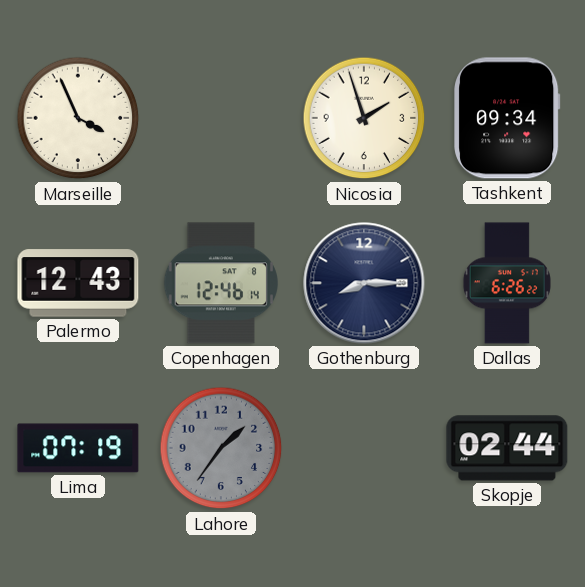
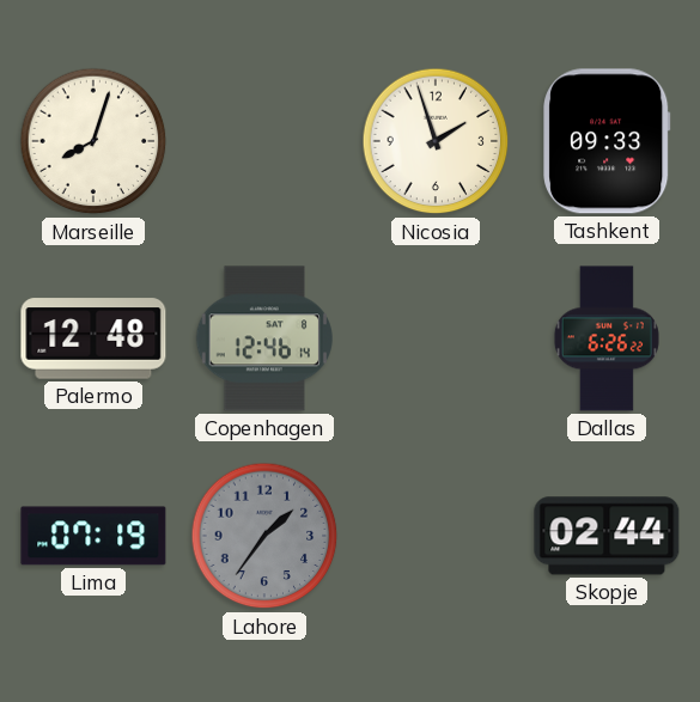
Marseille: 3:56 -> 8:03
Tashkent: 09:34 -> 09:33
Palermo: 12:43 -> 12:48
Gothenburg: 8:15 -> none
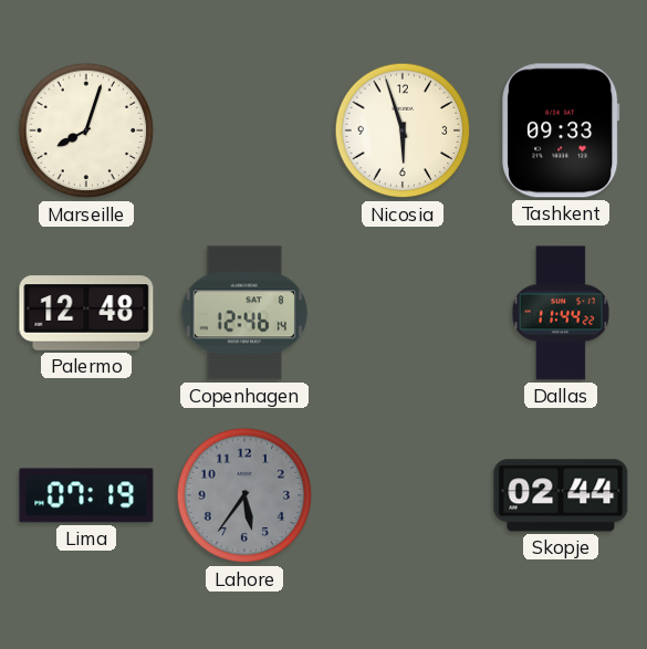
Nicosia: 1:57 -> 5:57
Dallas: 6:26 -> 11:44
Lahore: 1:36 -> 5:36
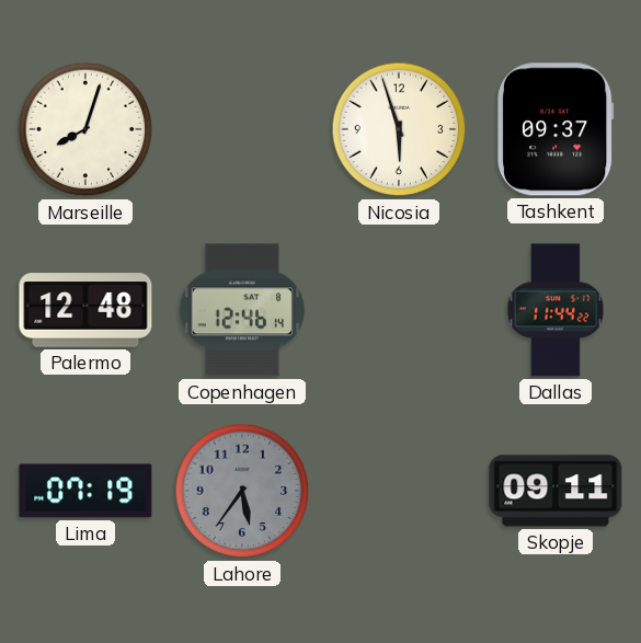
Tashkent: 09:33 -> 09:37
Skopje: 02:44 -> 09:11
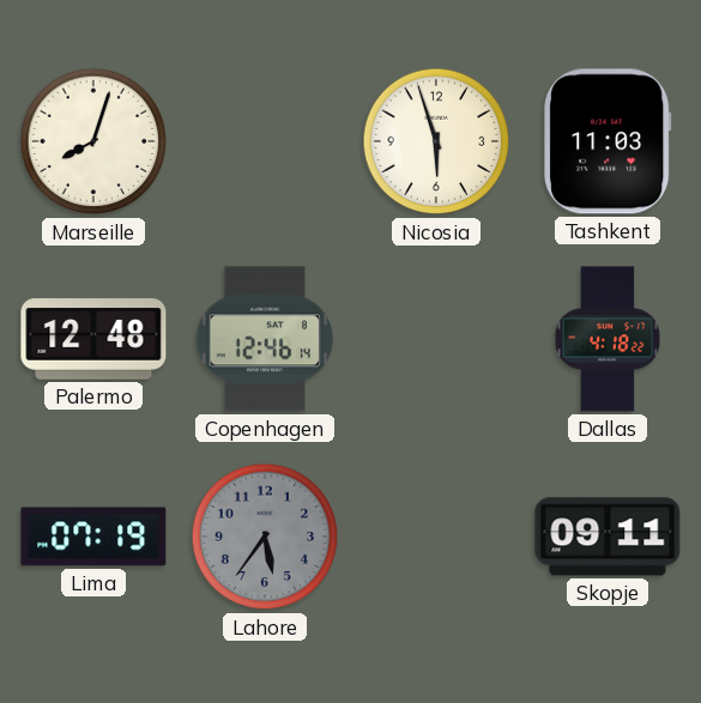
Tashkent: 09:37 -> 11:03
Dallas: 11:44 -> 4:18
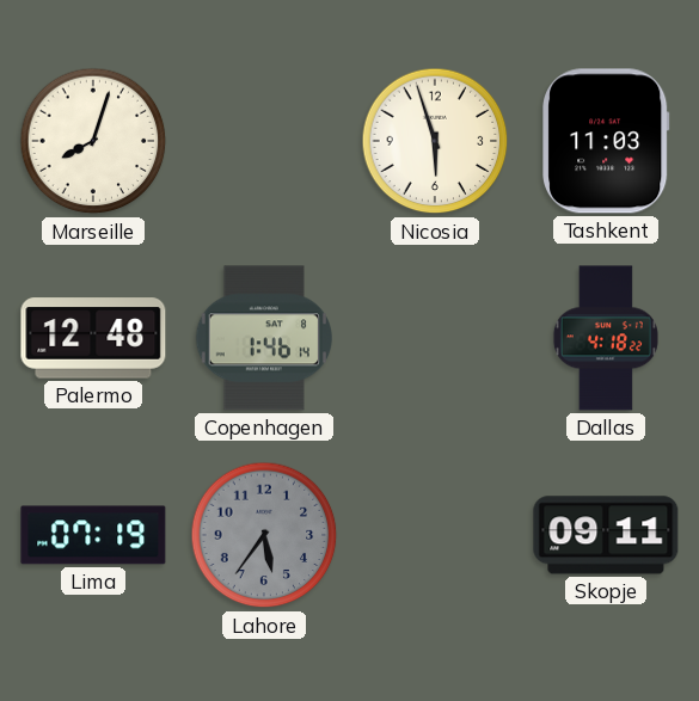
Copenhagen: 12:46 -> 1:46
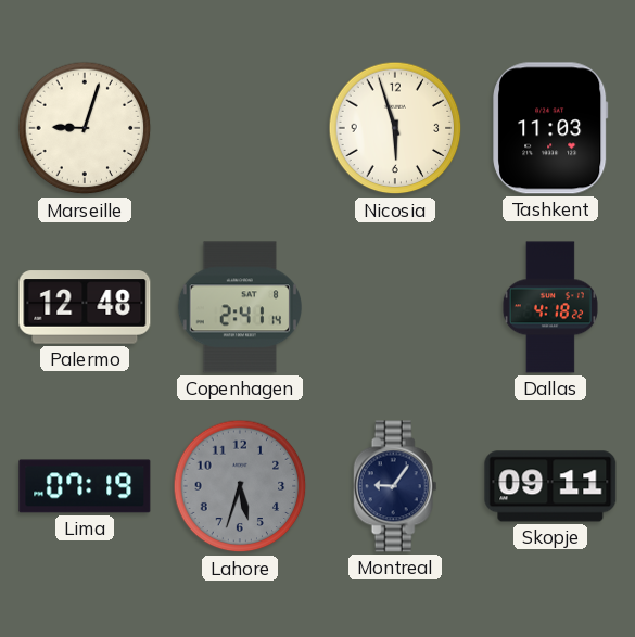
Marseille: 8:03 -> 9:03
Copenhagen: 1:46 -> 2:41
Lahore: 5:36 -> 5:33
Montreal: none -> 9:06
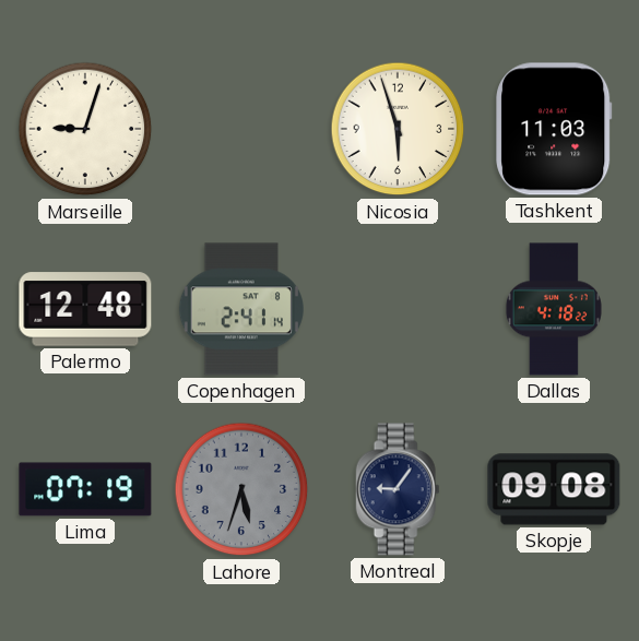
Skopje: 09:11 -> 09:08
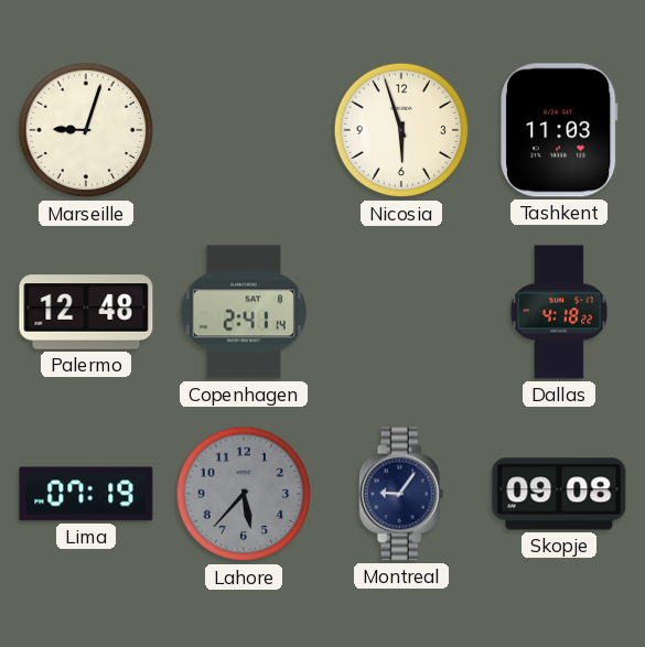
Lahore: 5:33 -> 5:37
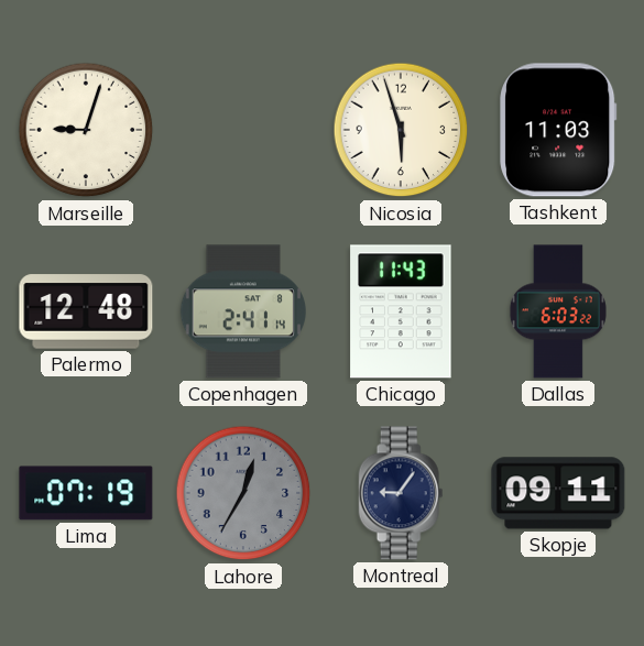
Chicago: none -> 11:43
Dallas: 4:18 -> 6:03
Lahore: 5:37 -> 12:35
Skopje: 09:08 -> 09:11
